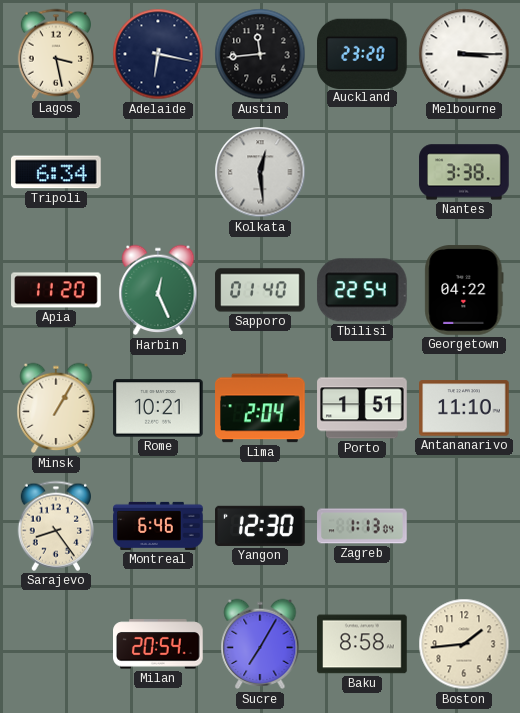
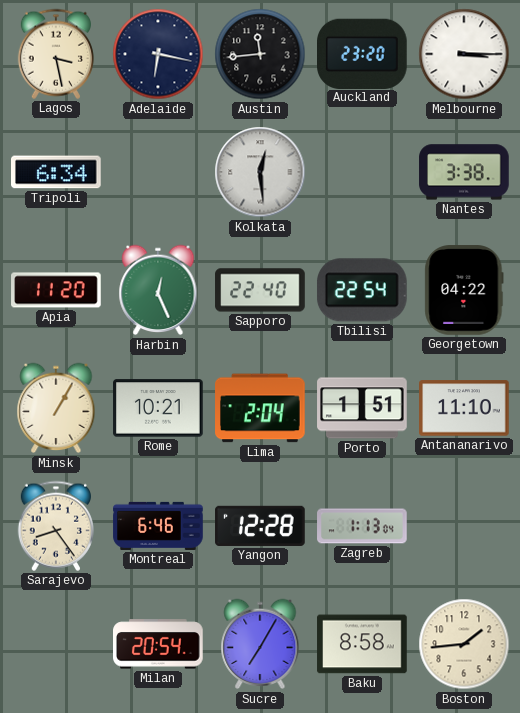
Sapporo: 01:40 -> 22:40
Yangon: 12:30 -> 12:28
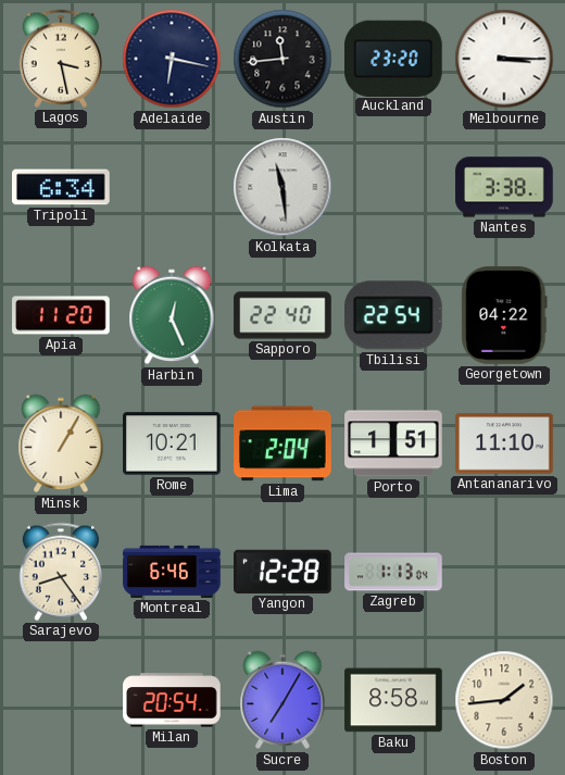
Kolkata: 12:29 -> 11:29
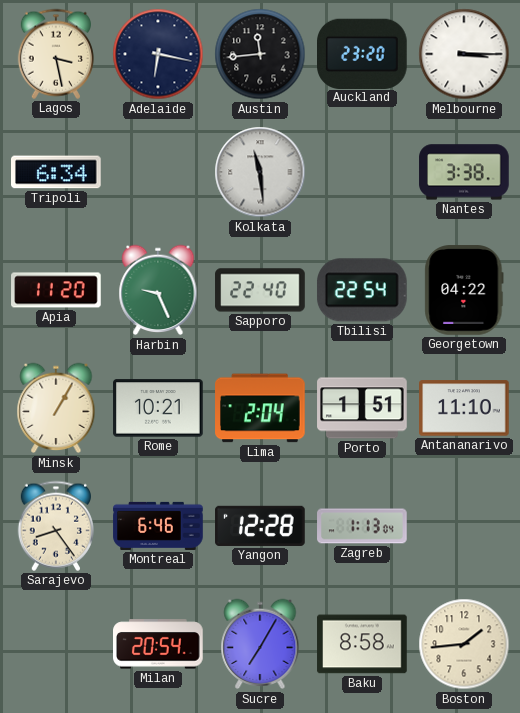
Harbin: 12:26 -> 9:26
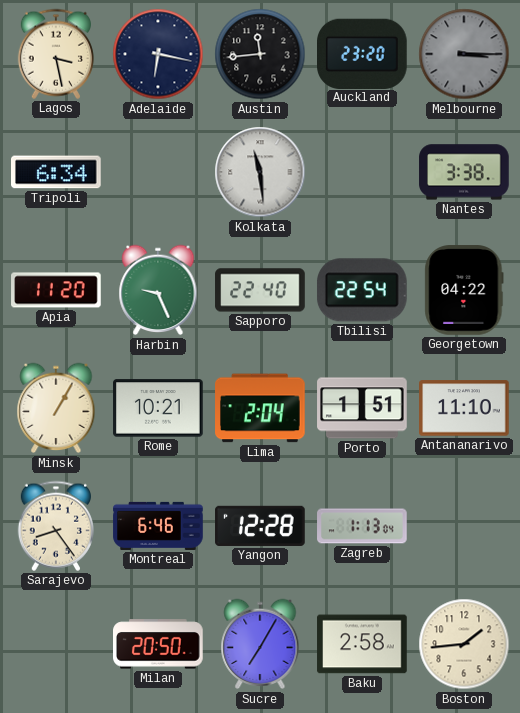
Melbourne dial: white -> grey
Milan: 20:54 -> 20:50
Baku: 8:58 -> 2:58
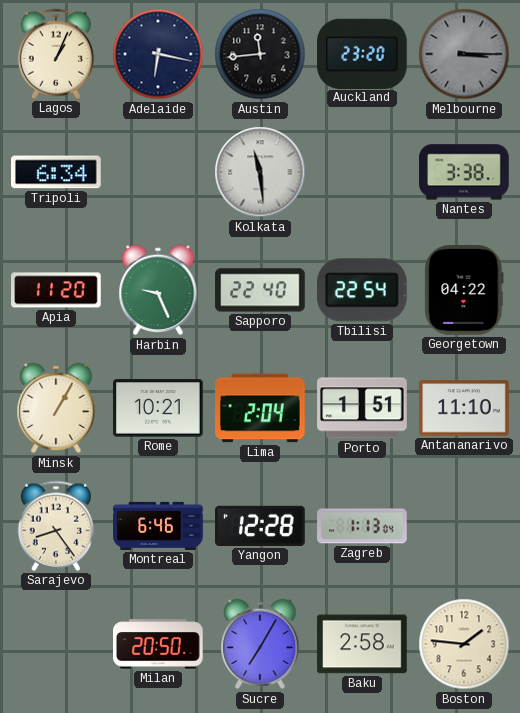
Lagos: 3:28 -> 1:04
Boston: 1:44 -> 1:46
